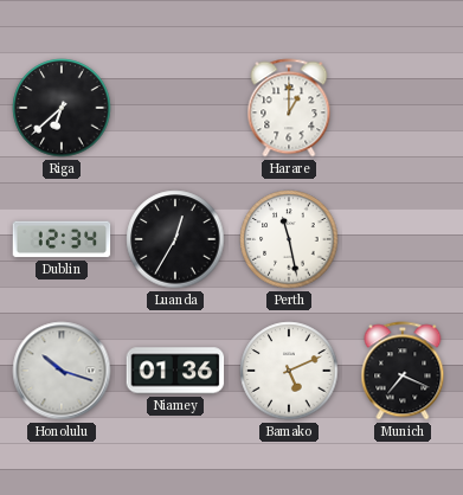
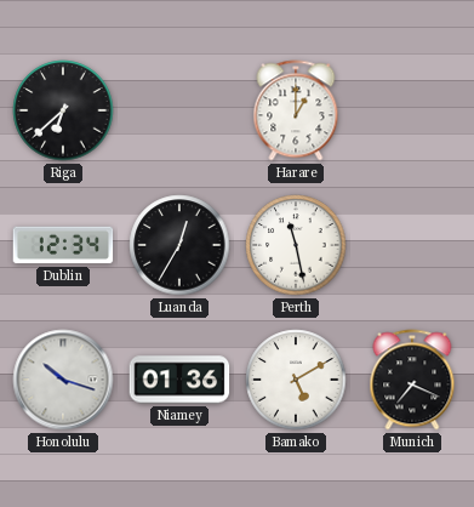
Bamako: 5:11 -> 5:10
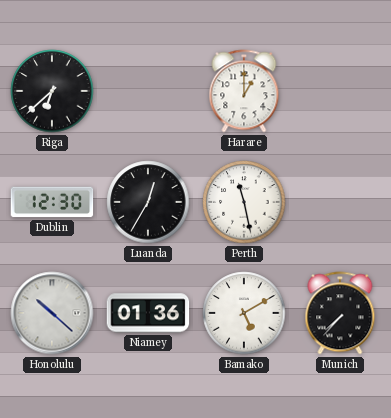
Dublin: 12:34 -> 12:30
Honolulu: 10:18 -> 10:22
Munich: 7:19 -> 7:37
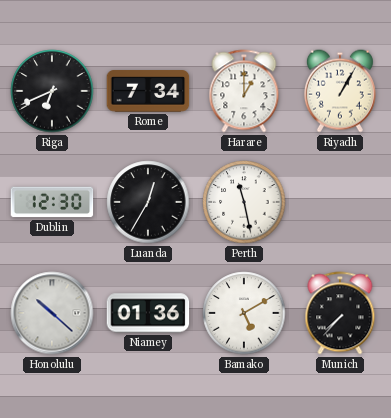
Riga: 6:38 -> 6:41
Rome: none -> 7:34
Riyadh: none -> 1:05
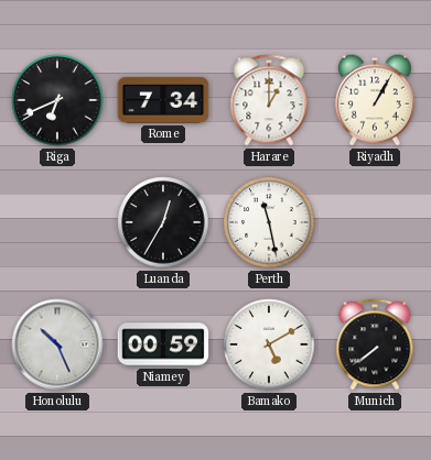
Dublin: 12:30 -> none
Honolulu: 10:22 -> 10:26
Niamey: 01:36 -> 00:59
Munich: 7:37 -> 7:39
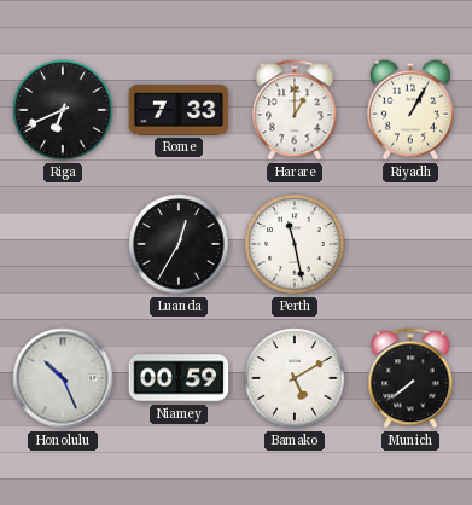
Rome: 7:34 -> 7:33
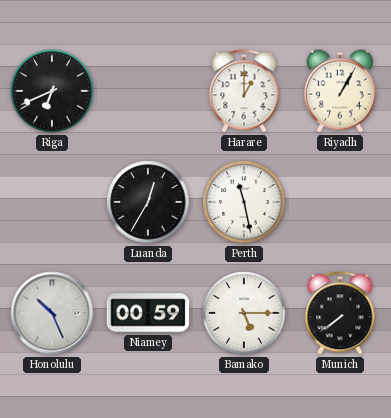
Rome: 7:33 -> none
Bamako: 5:10 -> 5:15
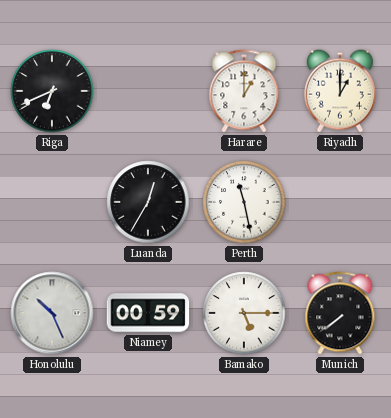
Riyadh: 1:05 -> 1:00
